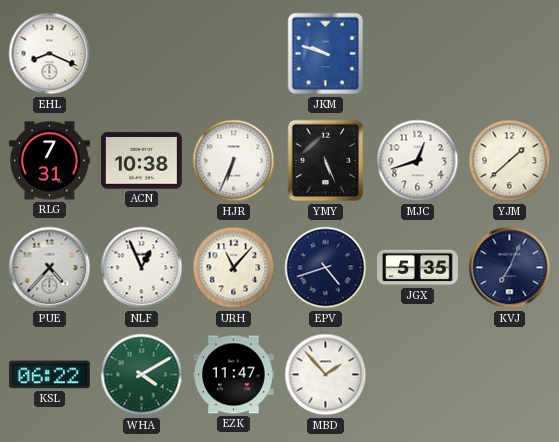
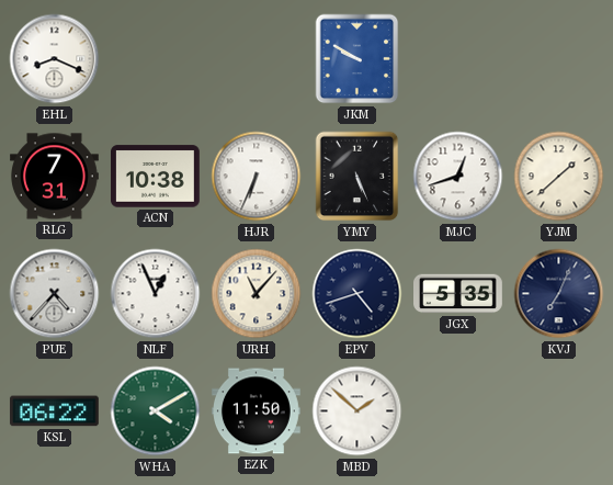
JKM: 9:48 -> 9:50
EZK: 11:47 -> 11:50
MBD: 1:53 -> 1:52
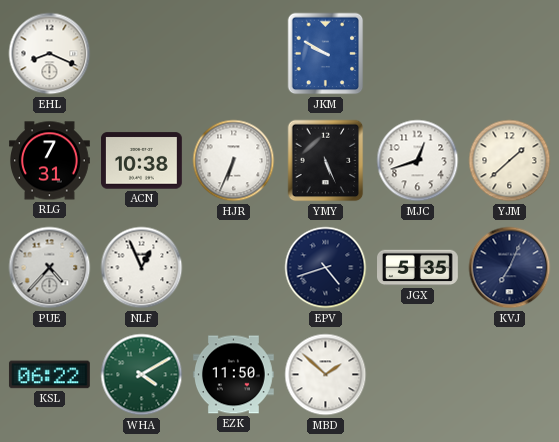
URH: 11:07 -> none
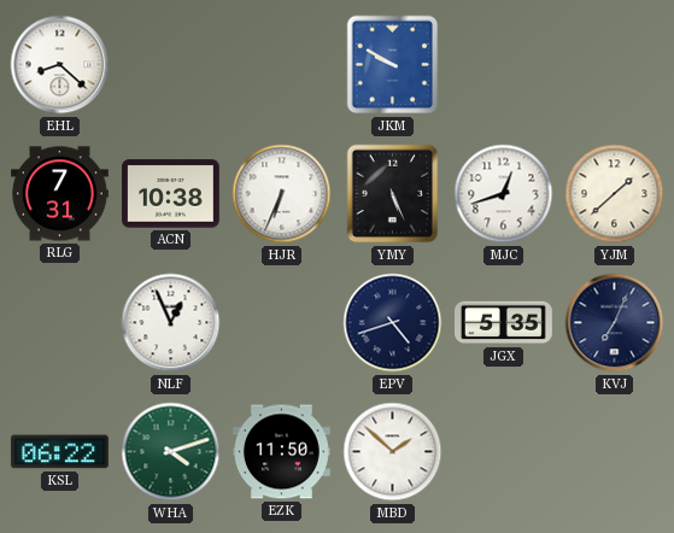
EHL: 8:19 -> 8:22
PUE: 4:37 -> none
WHA: 4:10 -> 4:12
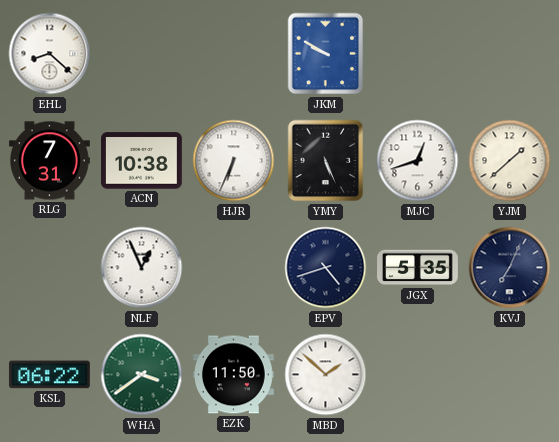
WHA: 4:12 -> 3:39
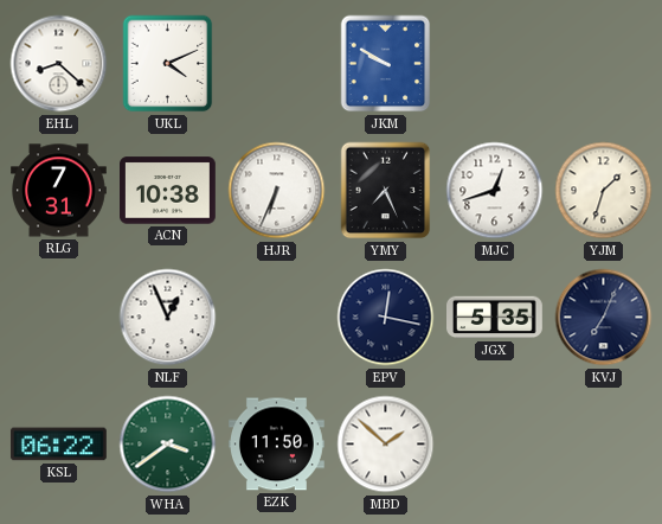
UKL: none -> 4:11
YMY: 5:26 -> 7:26
YJM: 1:38 -> 1:33
EPV: 4:42 -> 12:17
